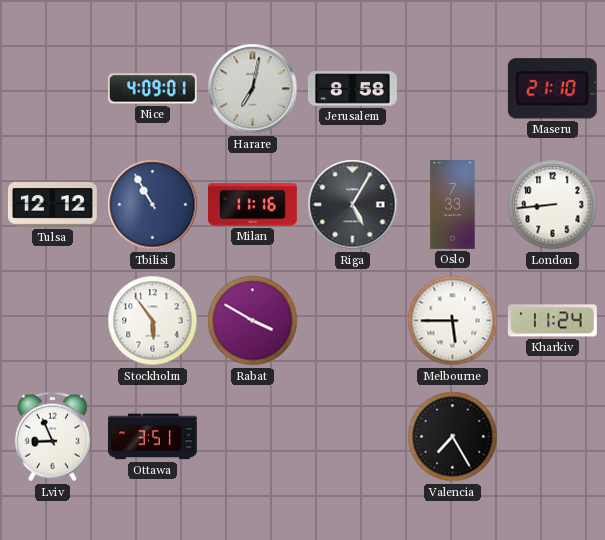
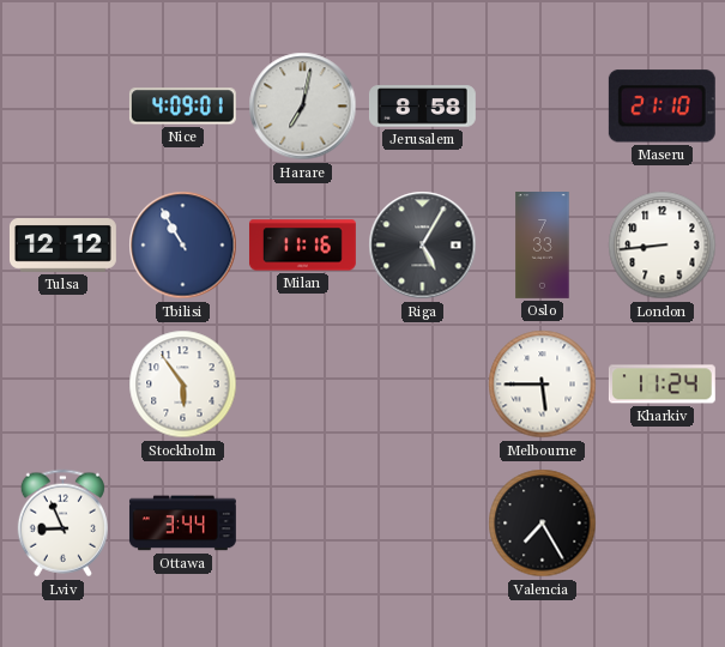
Rabat: 3:50 -> none
Ottawa: 3:51 -> 3:44
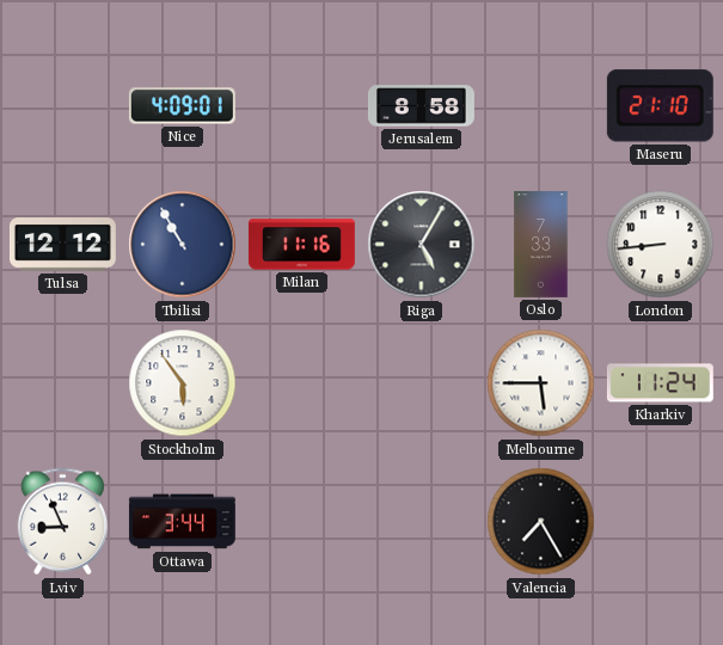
Harare: 7:02 -> none
